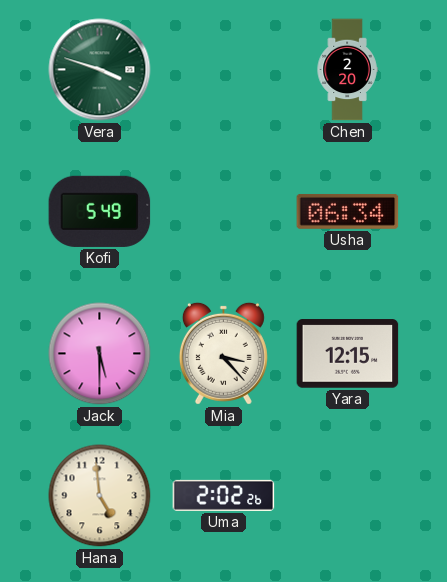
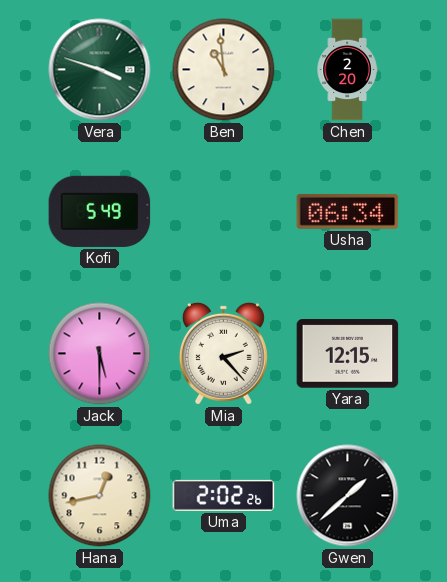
Ben: none -> 10:59
Mia: 3:23 -> 2:23
Hana: 4:59 -> 12:43
Gwen: none -> 1:38
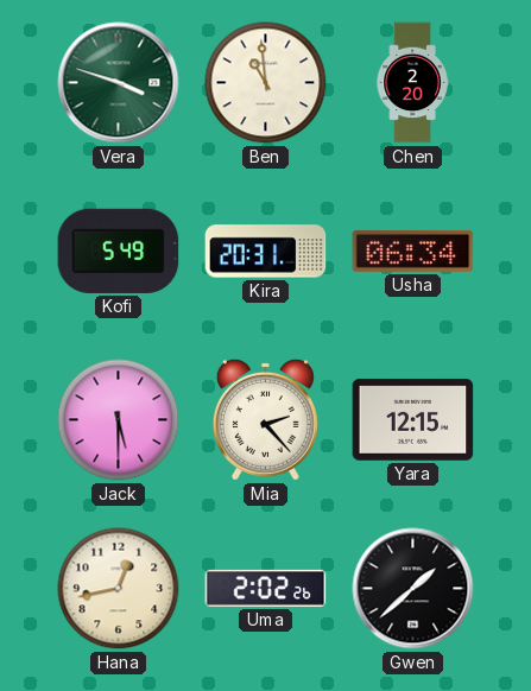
Kira: none -> 20:31
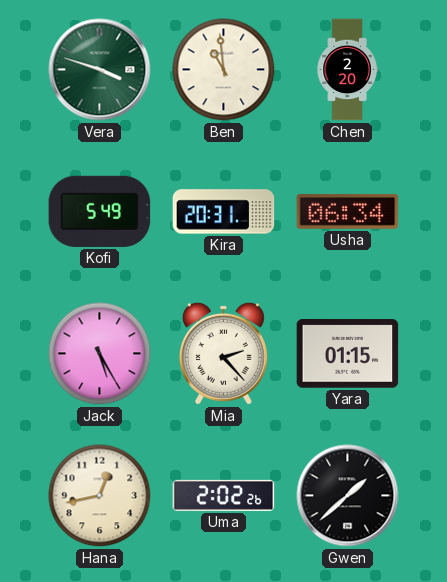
Jack: 5:30 -> 5:25
Yara: 12:15 -> 01:15
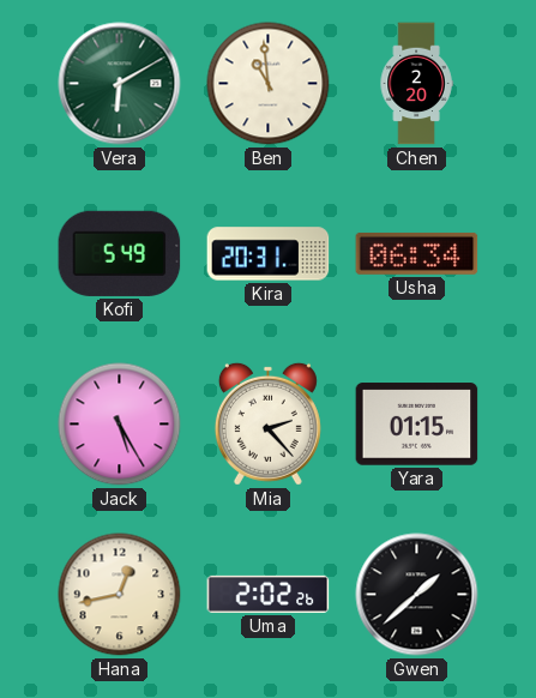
Vera: 3:48 -> 6:10
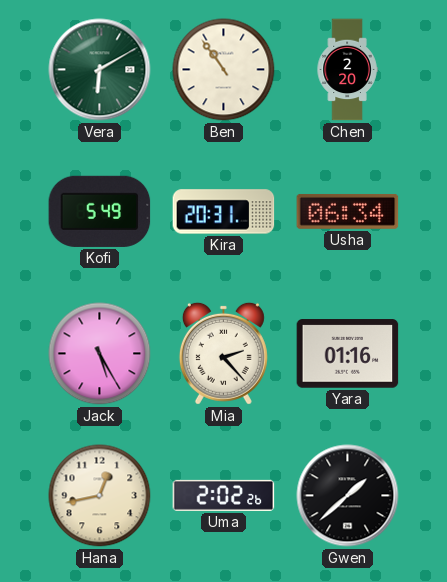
Ben: 10:59 -> 10:54
Yara: 01:15 -> 01:16
